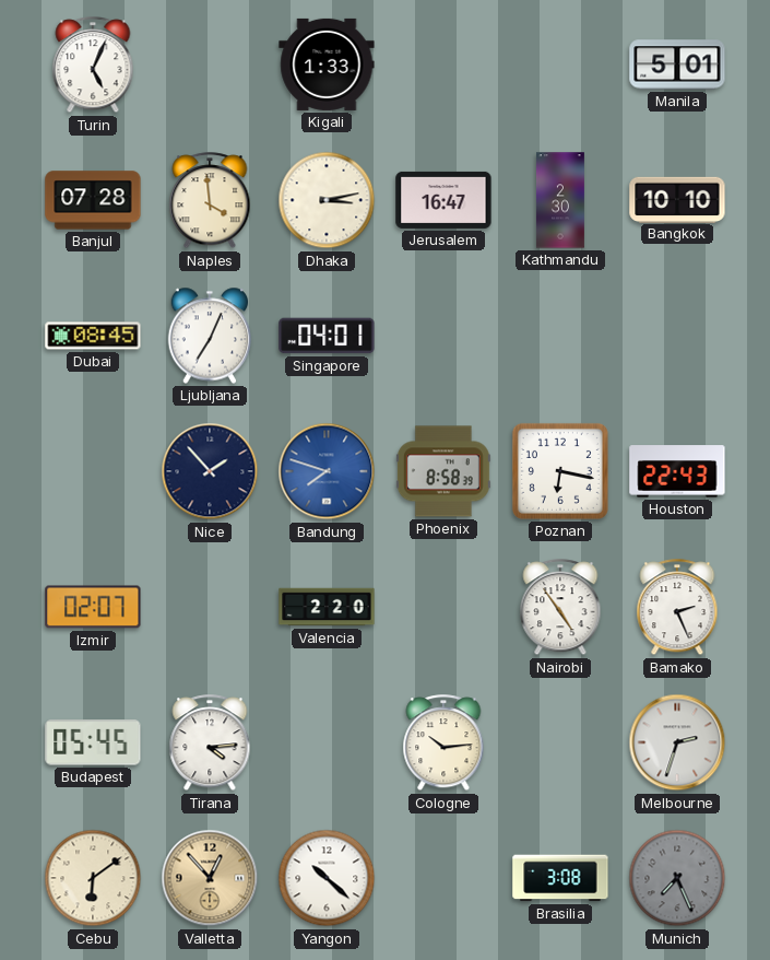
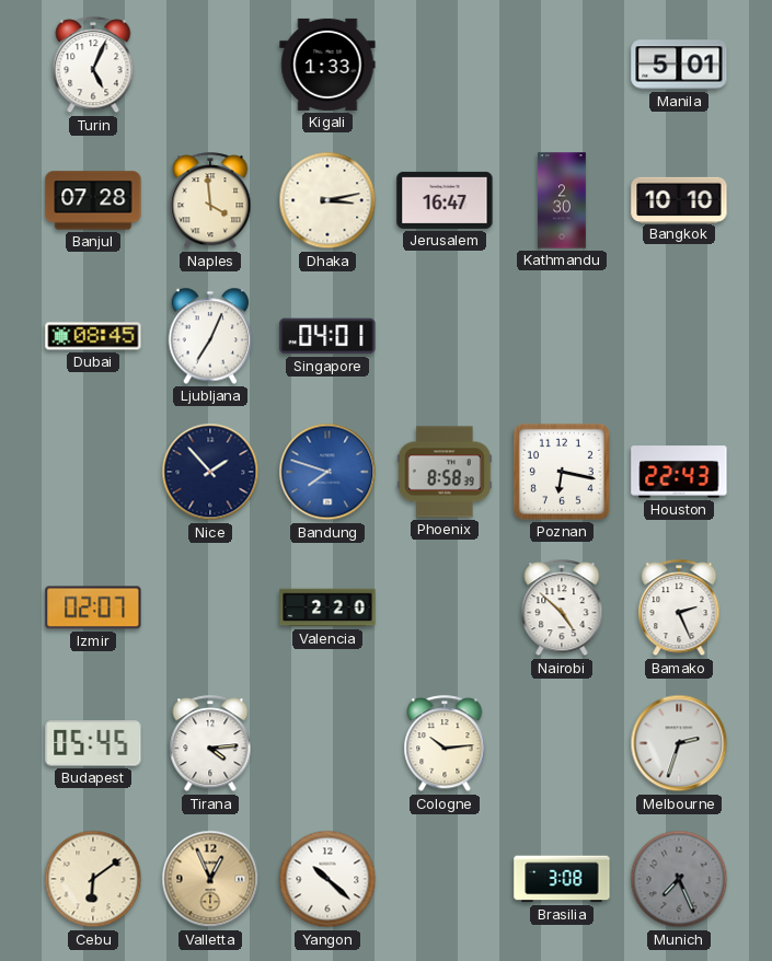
Nairobi: 4:54 -> 4:52
Valletta: 12:53 -> 12:56
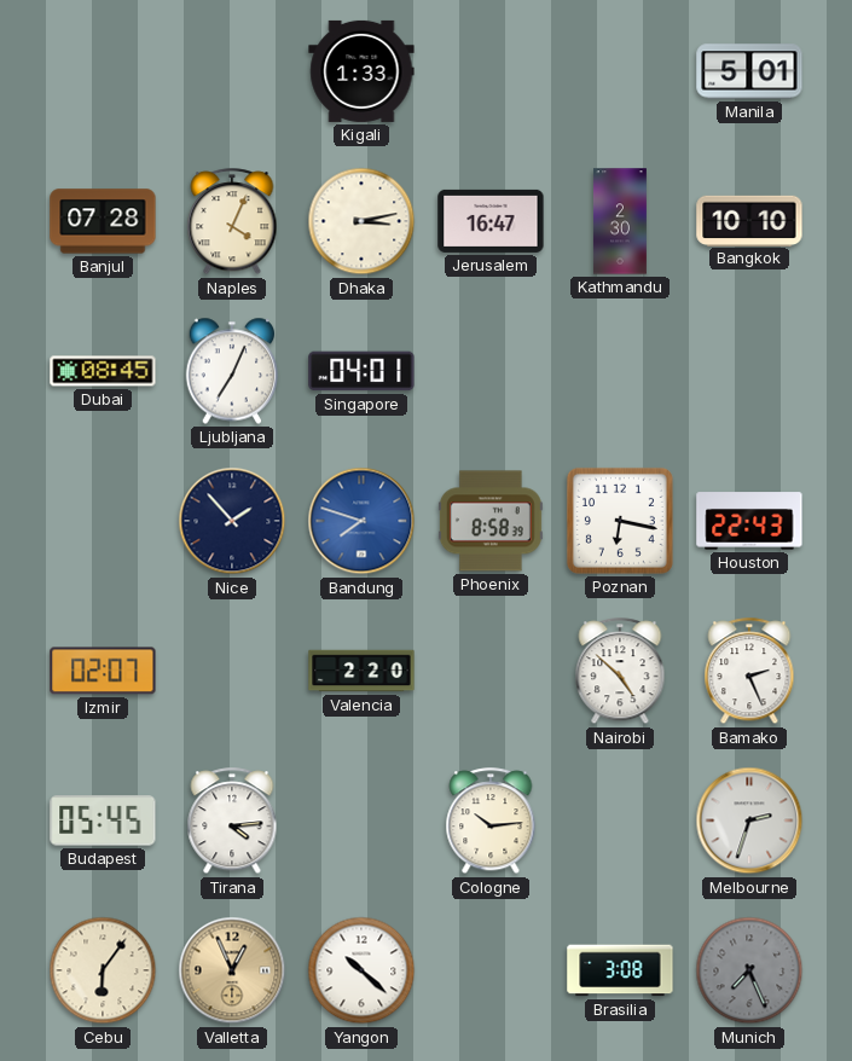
Turin: 5:04 -> none
Naples: 3:59 -> 4:04
Cebu: 6:09 -> 6:06
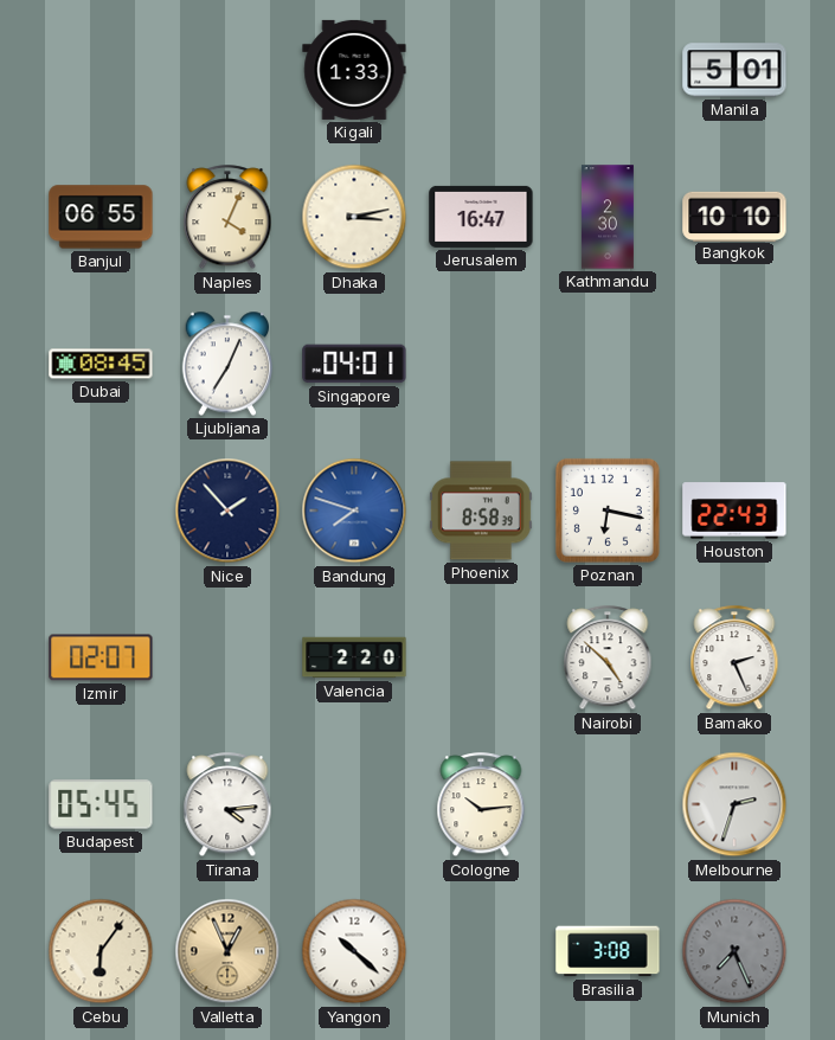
Banjul: 07:28 -> 06:55
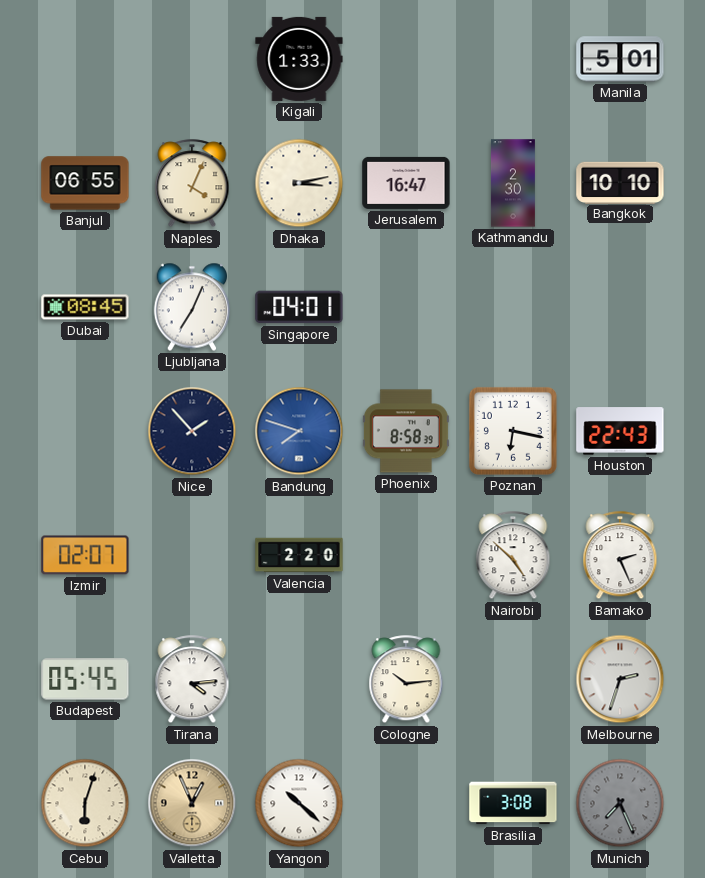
Cebu: 6:06 -> 6:03
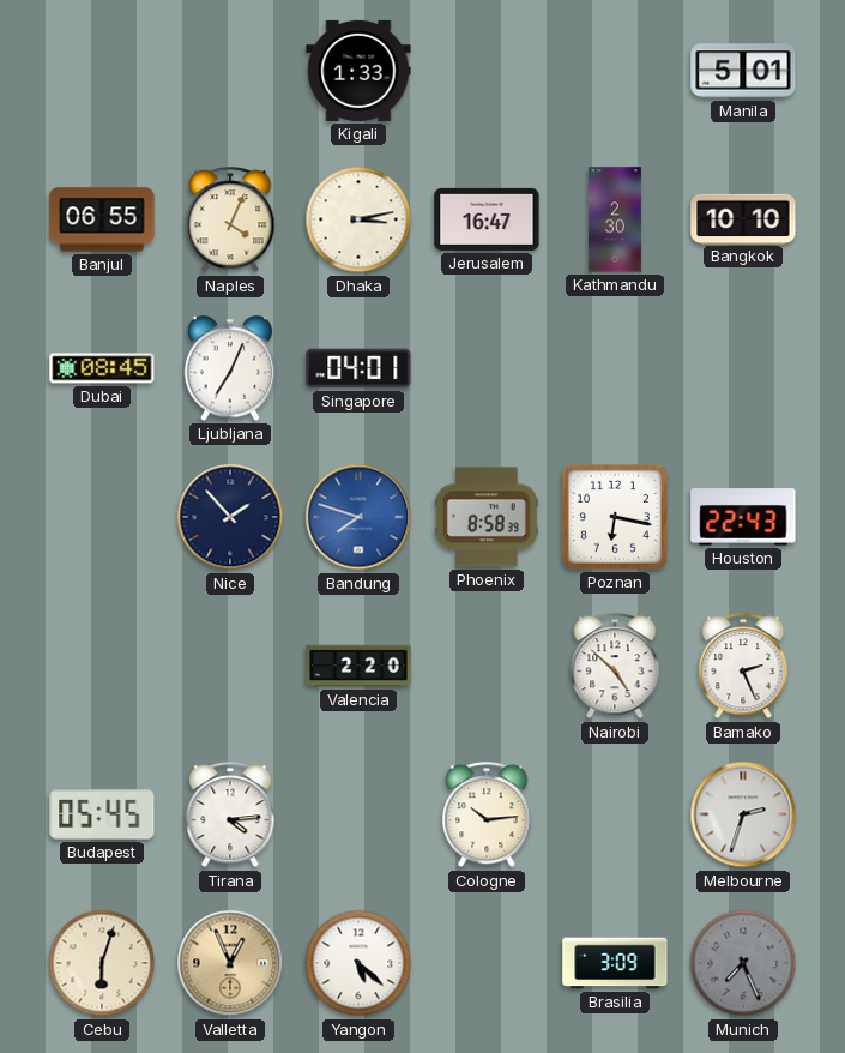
Izmir: 02:07 -> none
Yangon: 10:22 -> 5:22
Brasilia: 3:08 -> 3:09
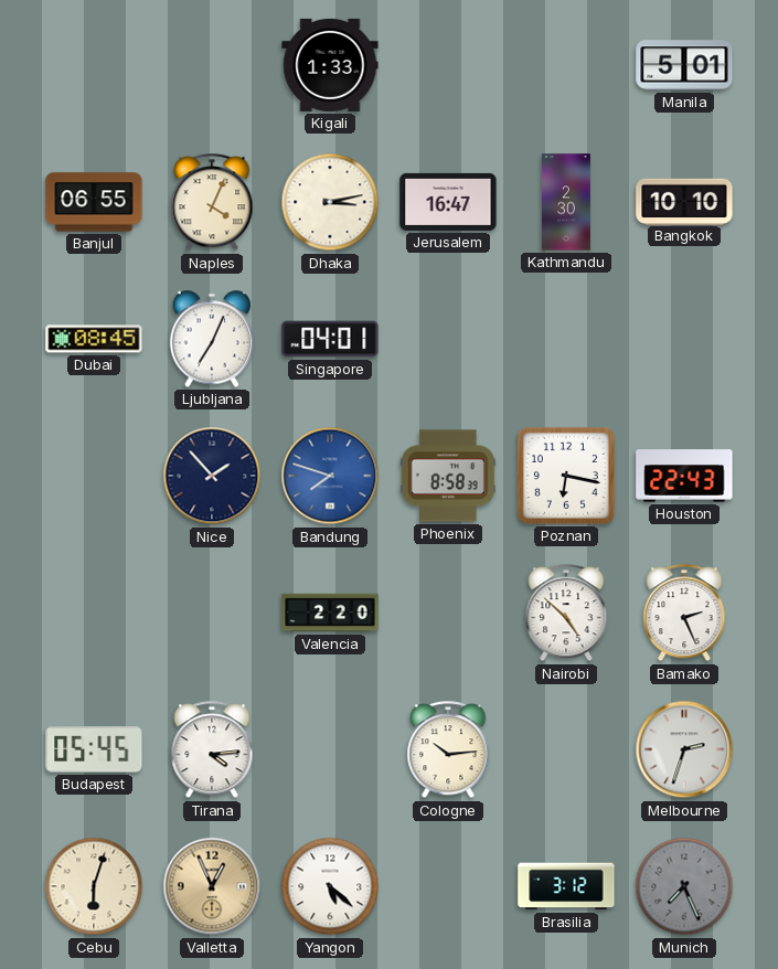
Brasilia: 3:09 -> 3:12
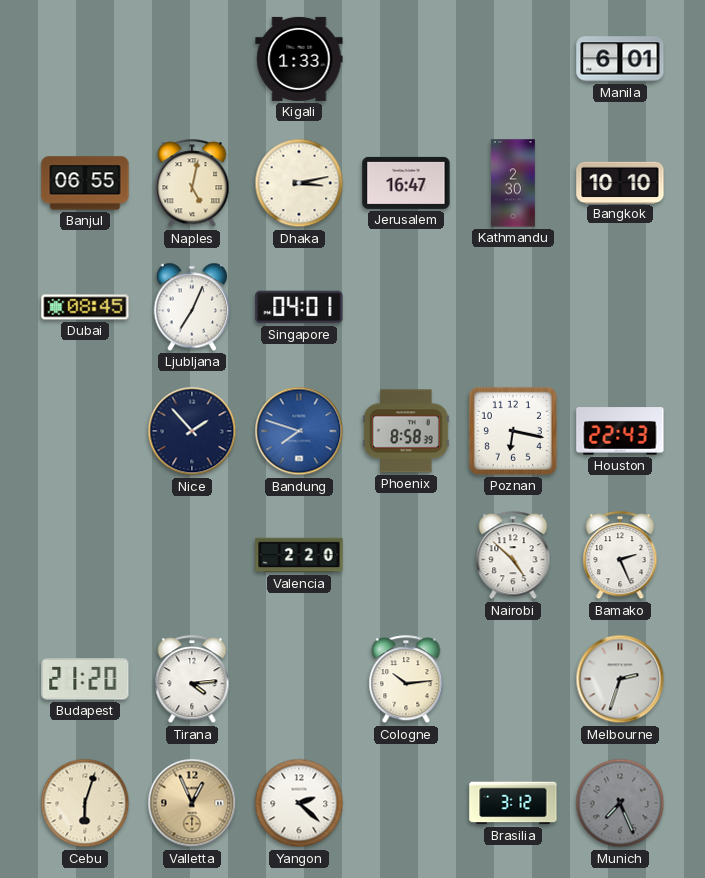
Manila: 5:01 -> 6:01
Naples: 4:04 -> 5:02
Budapest: 05:45 -> 21:20
Yangon: 5:22 -> 2:22
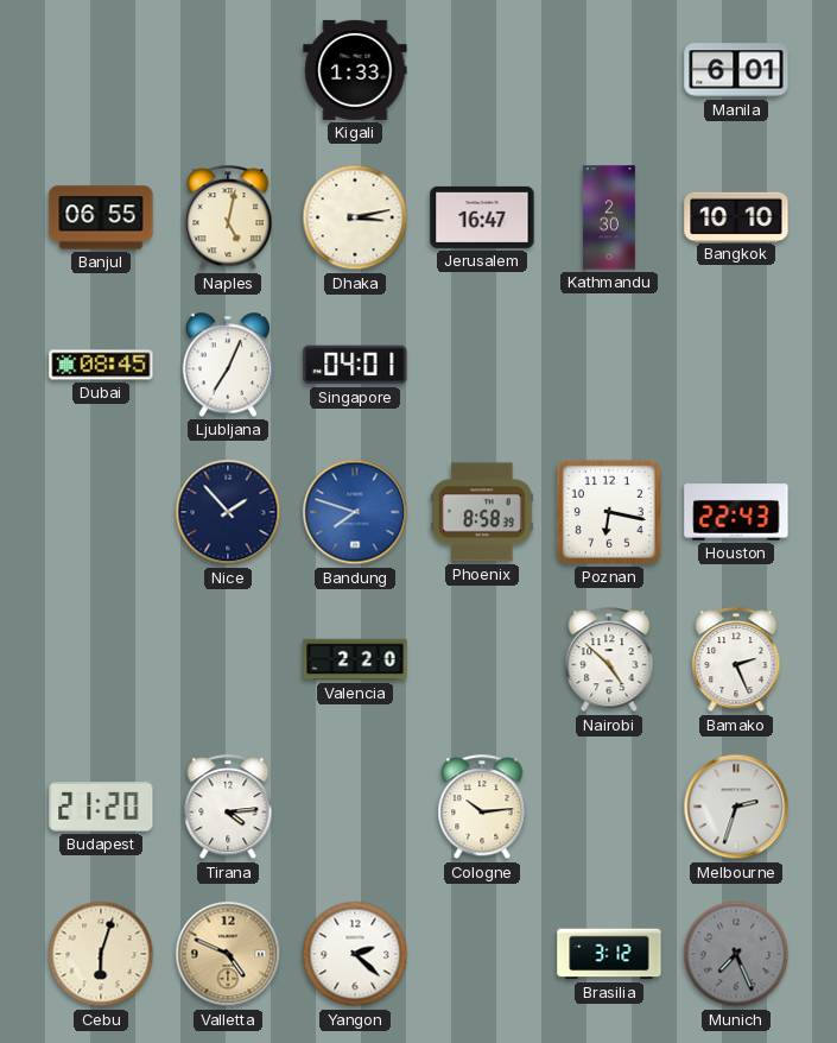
Valletta: 12:56 -> 4:49
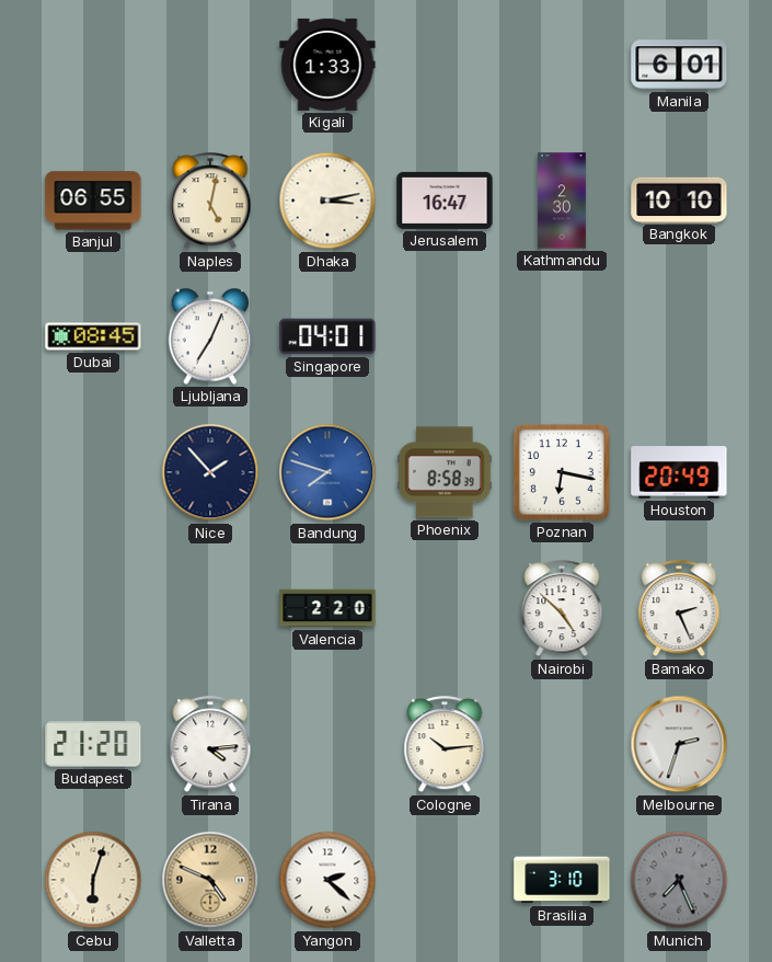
Houston: 22:43 -> 20:49
Brasilia: 3:12 -> 3:10
